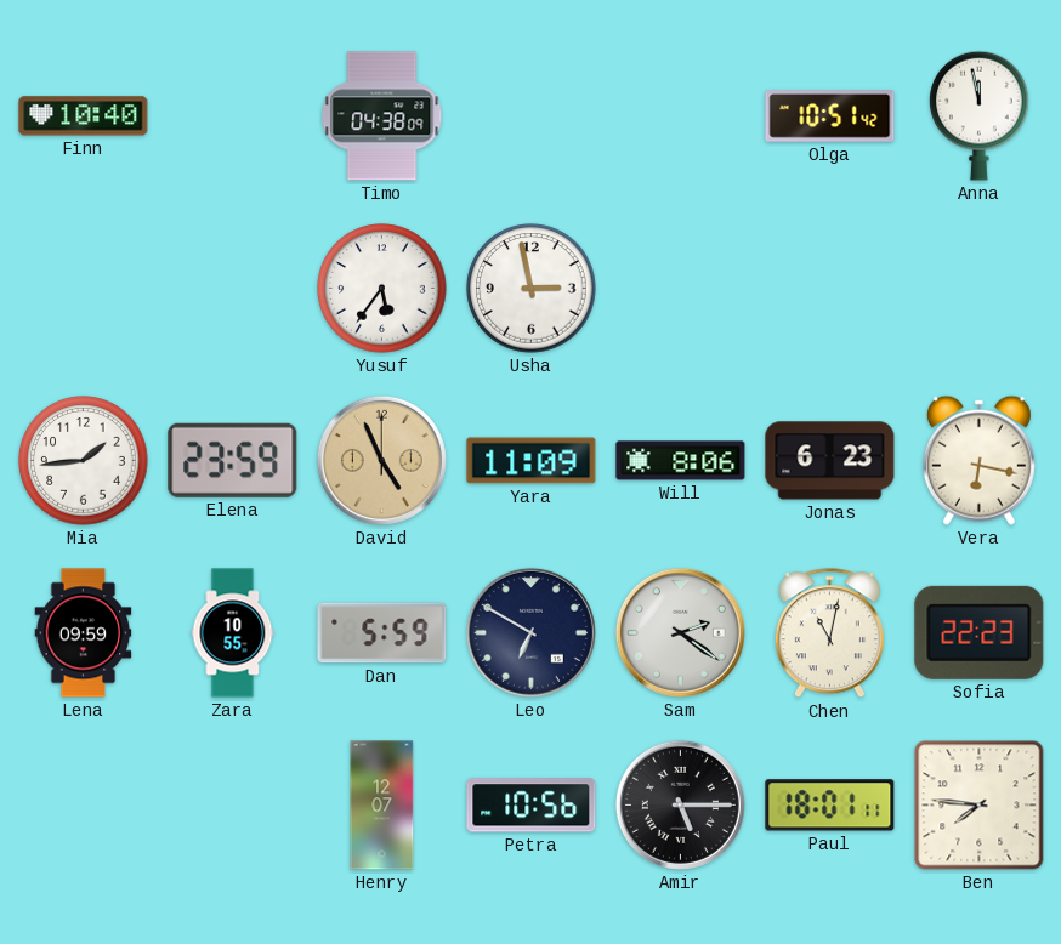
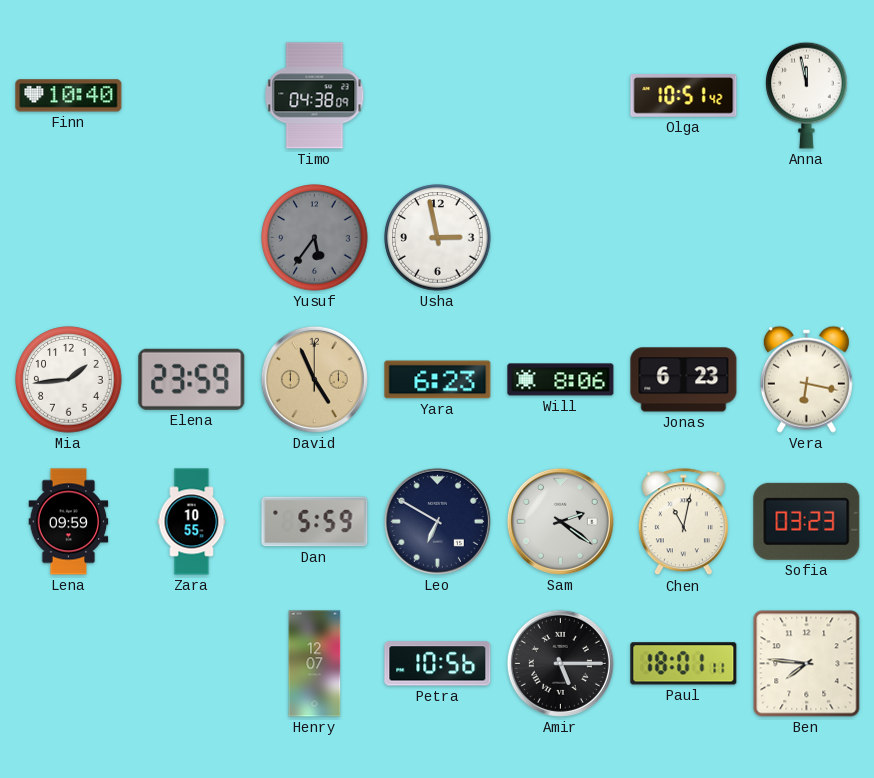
Yusuf dial: white -> grey
Yara: 11:09 -> 6:23
Sofia: 22:23 -> 03:23
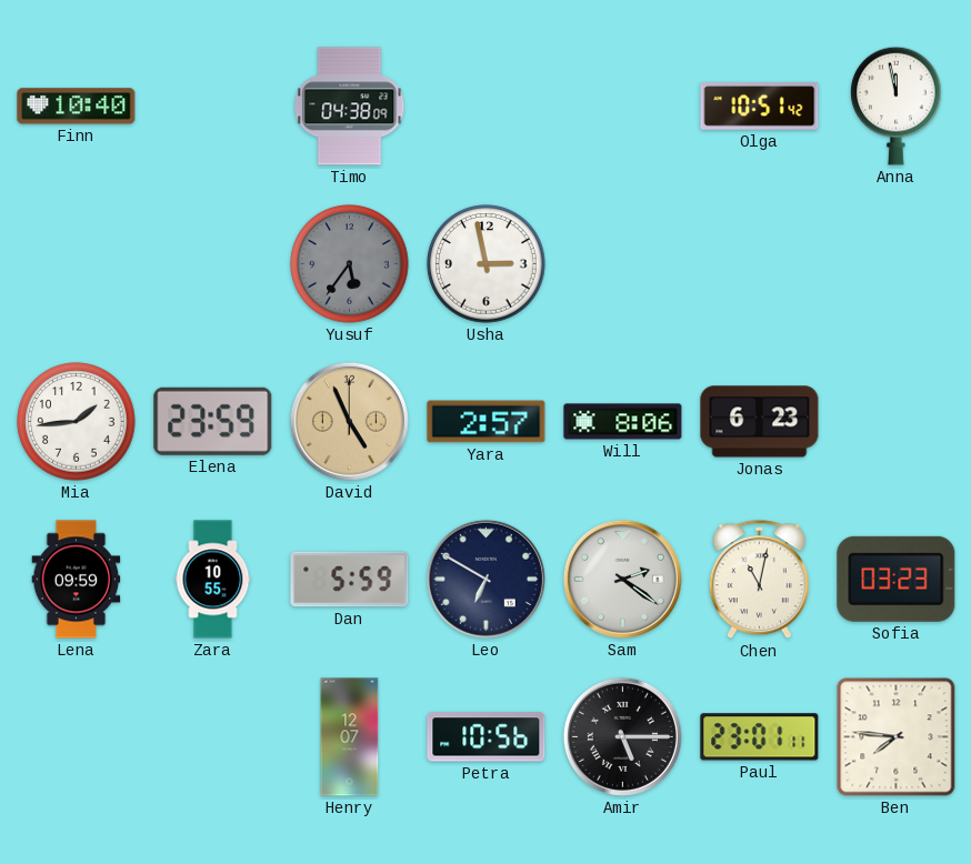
Yara: 6:23 -> 2:57
Vera: 6:17 -> none
Paul: 18:01 -> 23:01
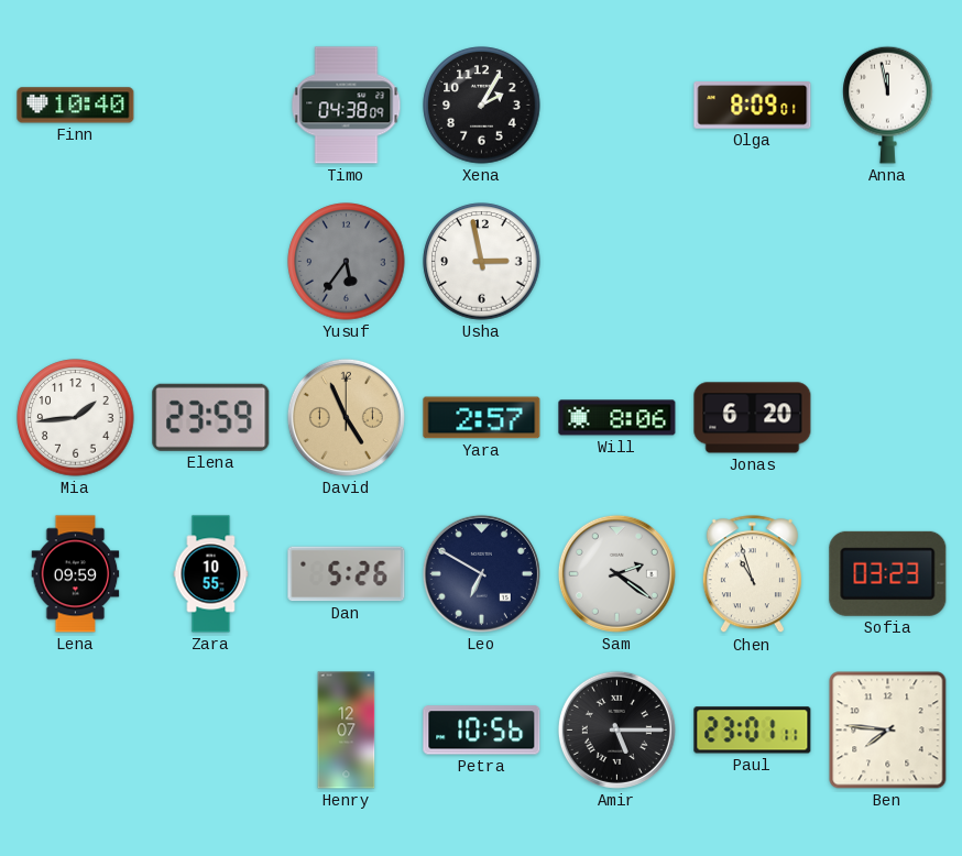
Xena: none -> 2:05
Olga: 10:51 -> 8:09
Jonas: 6:23 -> 6:20
Dan: 5:59 -> 5:26
Chen: 11:02 -> 10:57
